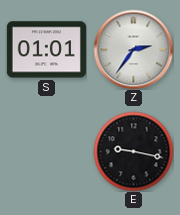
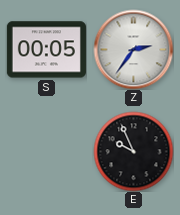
S: 01:01 -> 00:05
E: 9:17 -> 9:56
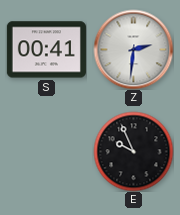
S: 00:05 -> 00:41
Z: 2:36 -> 2:31
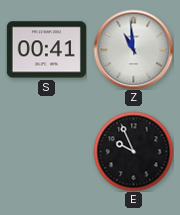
Z: 2:31 -> 10:59
